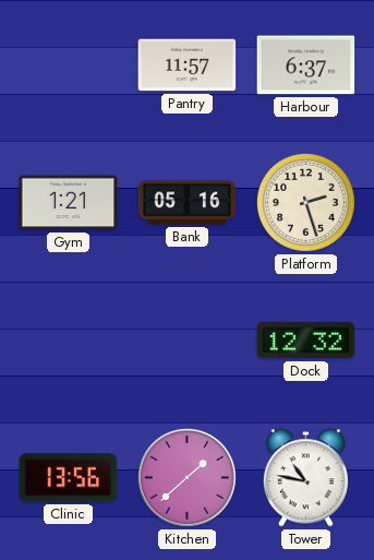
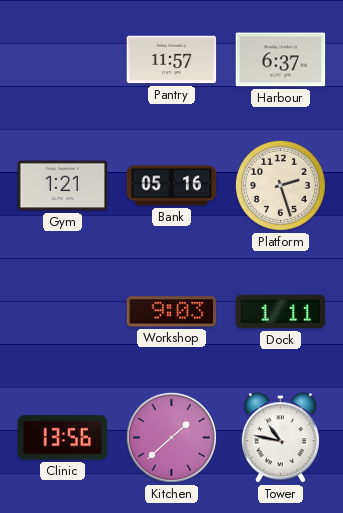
Workshop: none -> 9:03
Dock: 12:32 -> 1:11
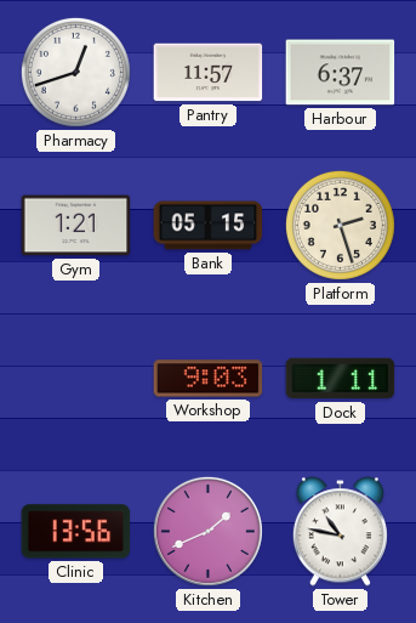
Pharmacy: none -> 12:42
Bank: 05:16 -> 05:15
Kitchen: 1:38 -> 1:41
